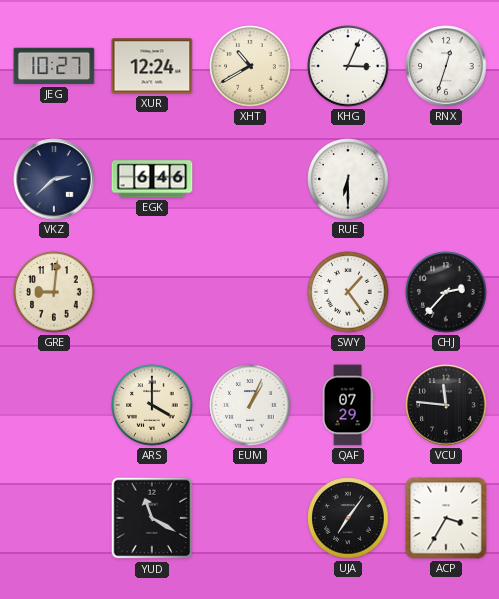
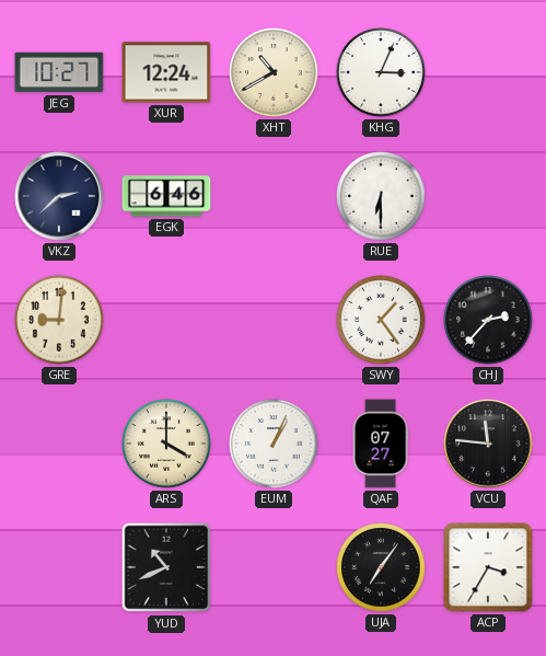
RNX: 12:33 -> none
QAF: 07:29 -> 07:27
YUD: 11:20 -> 10:41
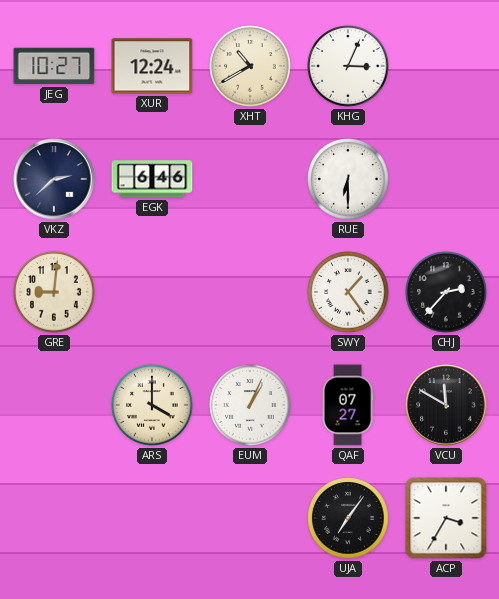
VCU: 11:46 -> 11:50
YUD: 10:41 -> none
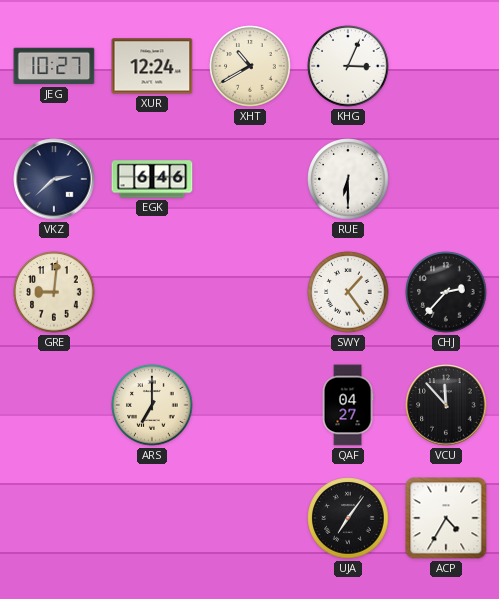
ARS: 4:00 -> 7:00
EUM: 1:04 -> none
QAF: 07:27 -> 04:27
VCU: 11:50 -> 11:53
ACP: 3:35 -> 4:35
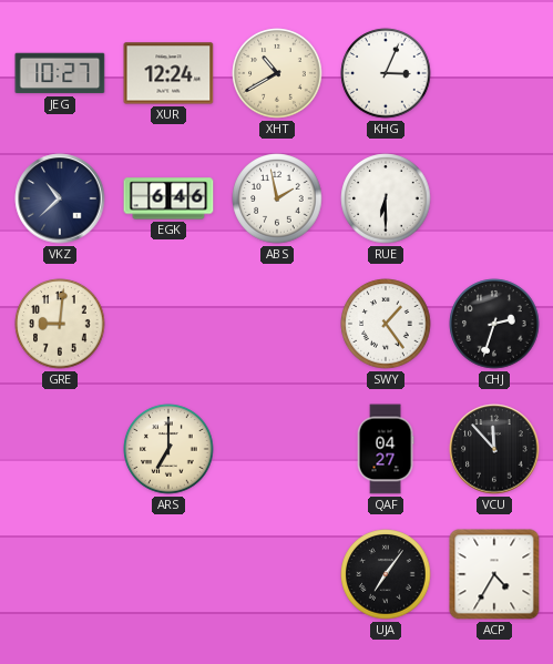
VKZ: 2:38 -> 10:38
ABS: none -> 1:58
CHJ: 2:37 -> 2:33
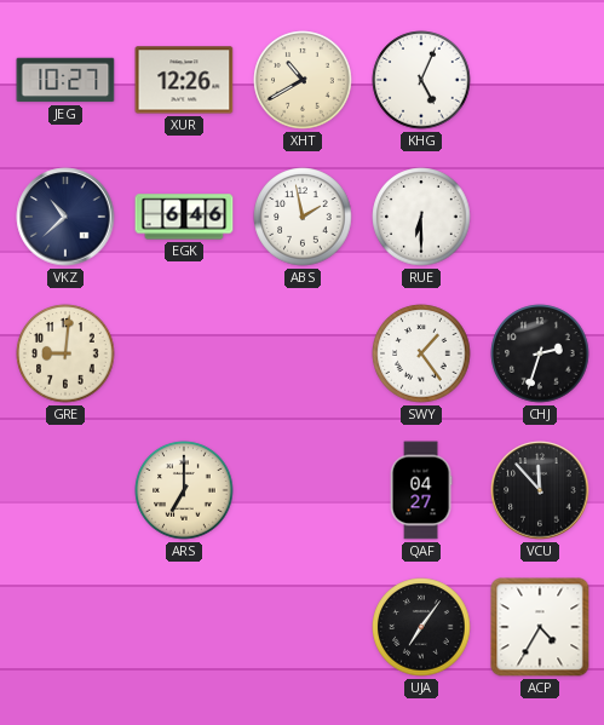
XUR: 12:24 -> 12:26
KHG: 3:04 -> 5:04
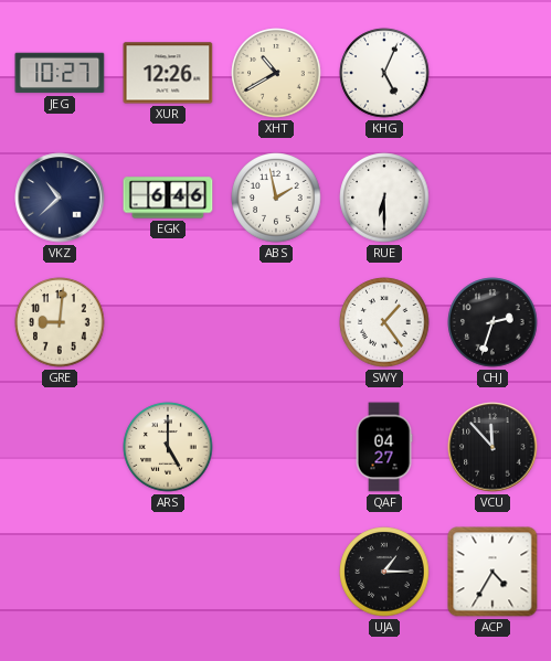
ARS: 7:00 -> 5:00
UJA: 7:06 -> 1:15
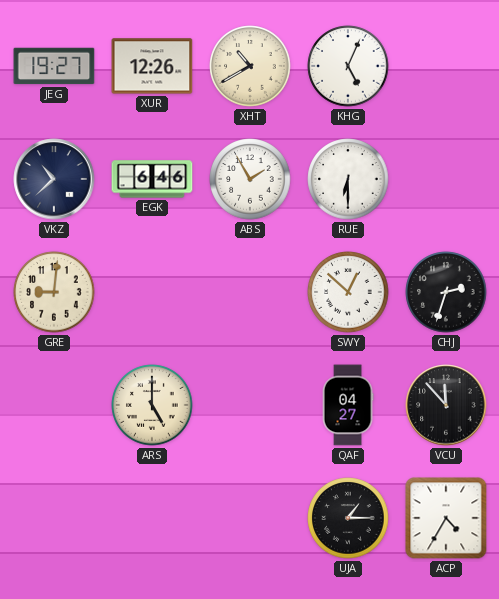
JEG: 10:27 -> 19:27
ABS: 1:58 -> 1:55
SWY: 1:24 -> 12:52
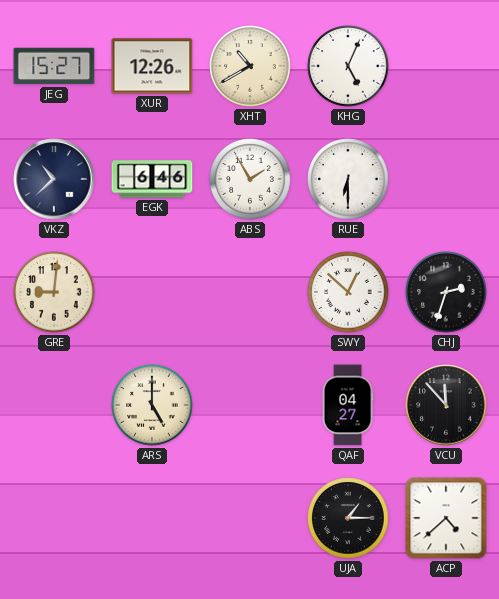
JEG: 19:27 -> 15:27
ACP: 4:35 -> 4:38
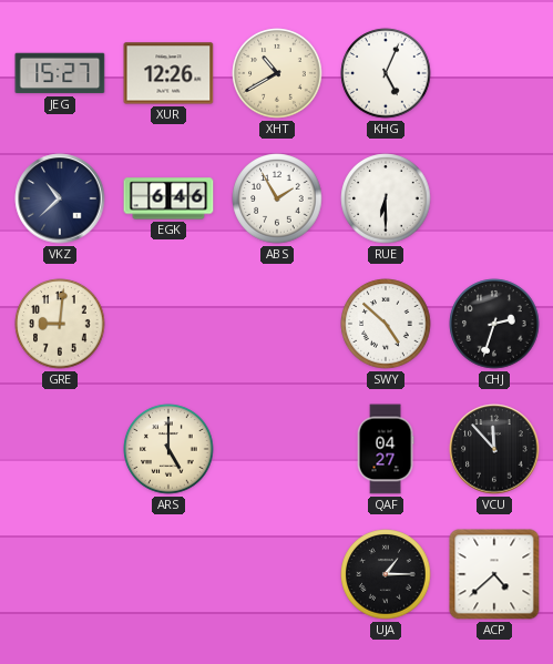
SWY: 12:52 -> 4:52
